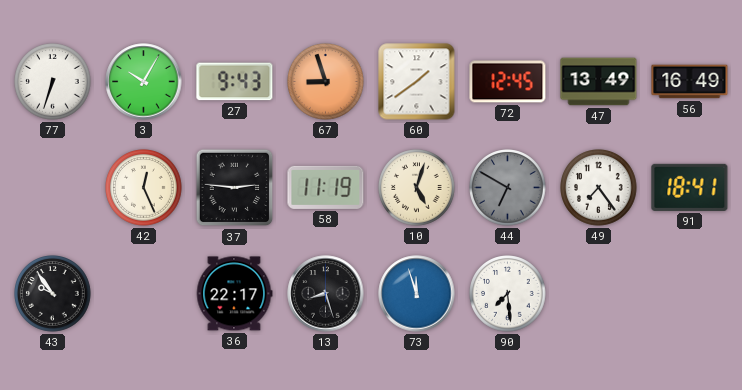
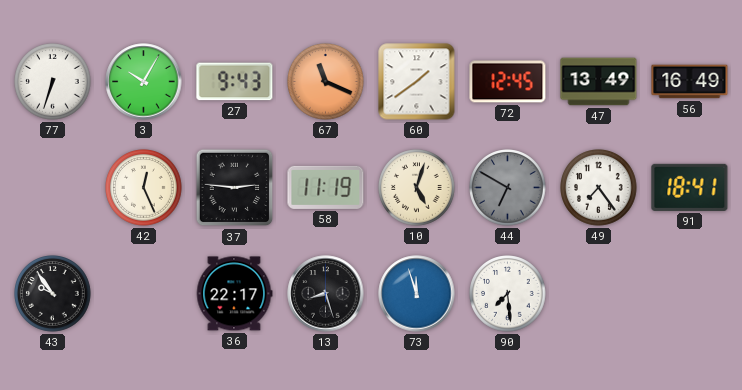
67: 8:57 -> 11:19
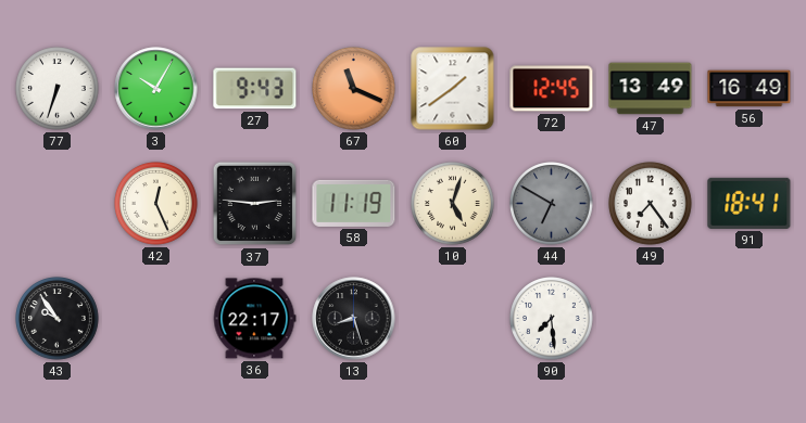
73: 11:57 -> none
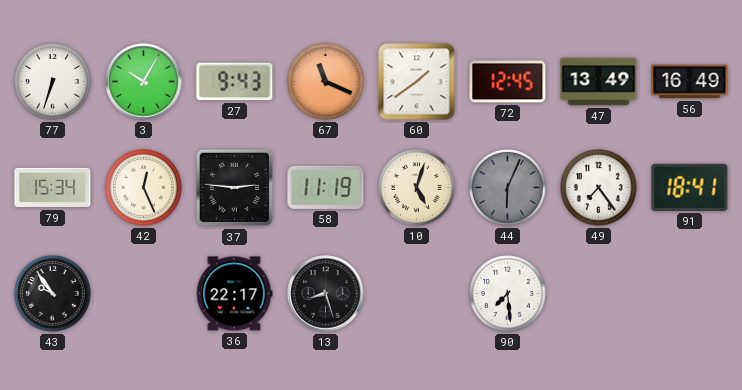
79: none -> 15:34
44: 6:50 -> 6:04
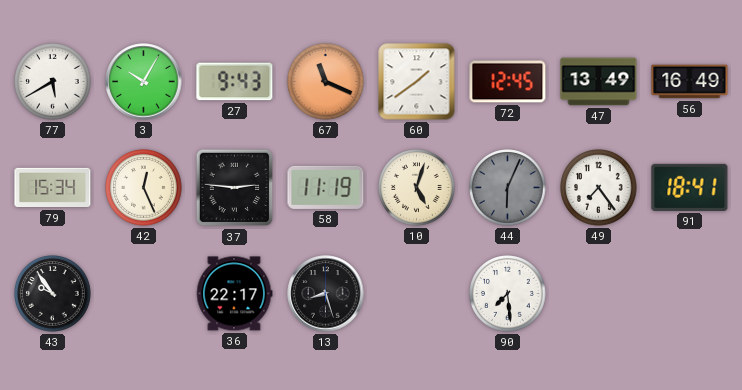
77: 6:33 -> 5:40
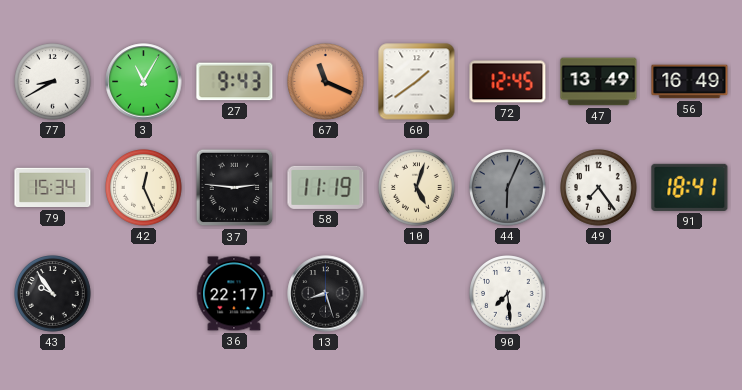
77: 5:40 -> 8:40
3: 10:05 -> 11:05
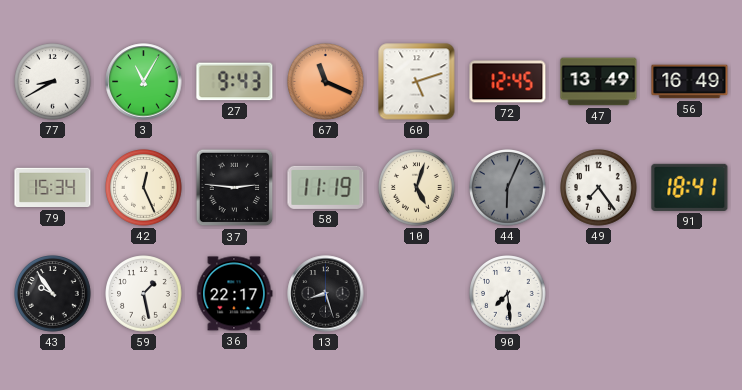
60: 1:39 -> 5:12
59: none -> 1:28
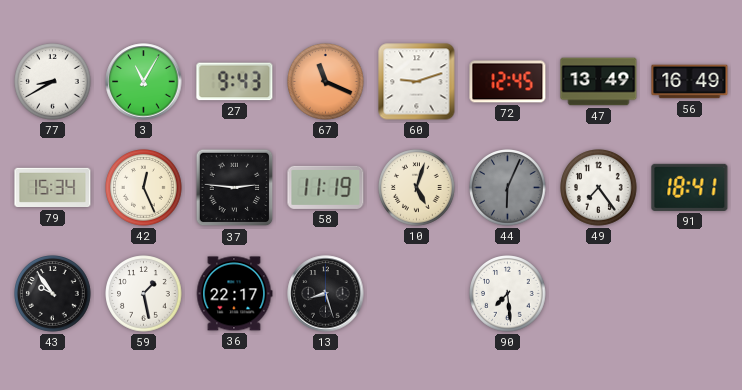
60: 5:12 -> 9:12
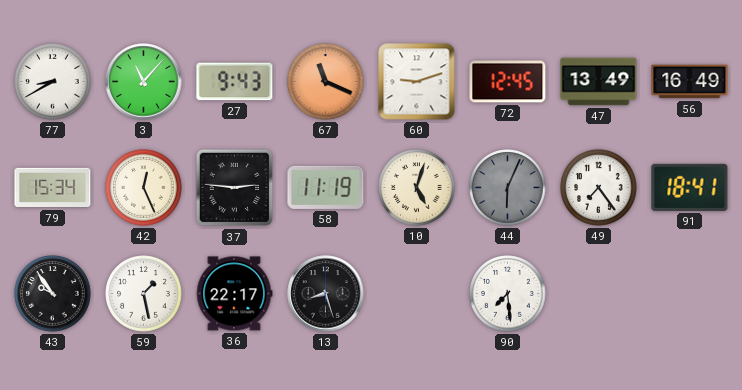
3: 11:05 -> 11:07
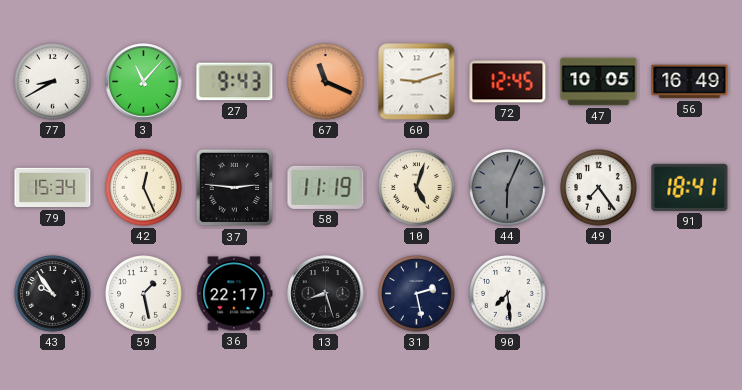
47: 13:49 -> 10:05
31: none -> 2:28
